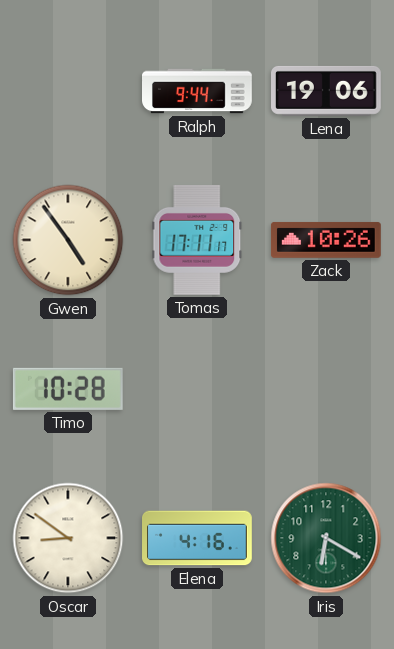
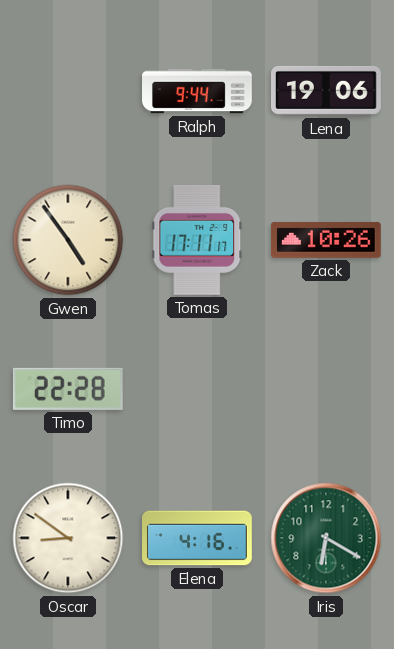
Timo: 10:28 -> 22:28
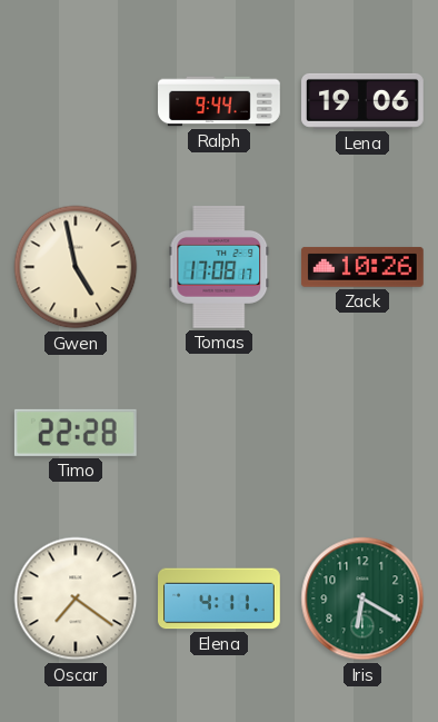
Gwen: 4:54 -> 4:58
Tomas: 17:11 -> 17:08
Oscar: 8:51 -> 7:21
Elena: 4:16 -> 4:11
